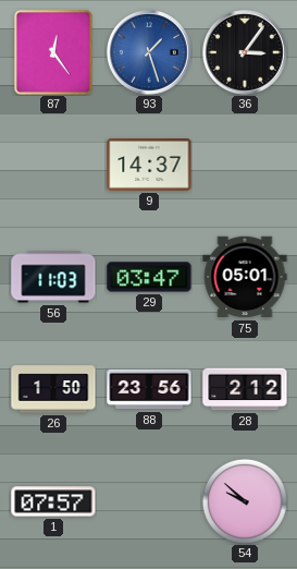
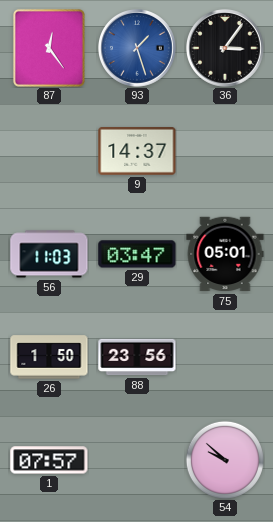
28: 2:12 -> none
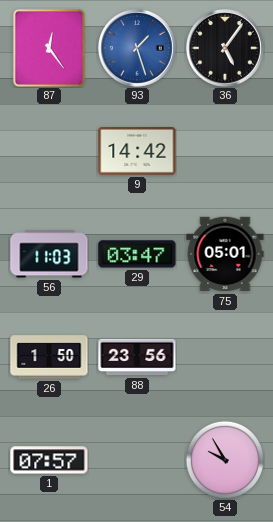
36: 3:06 -> 5:06
9: 14:37 -> 14:42
54: 9:52 -> 9:55
